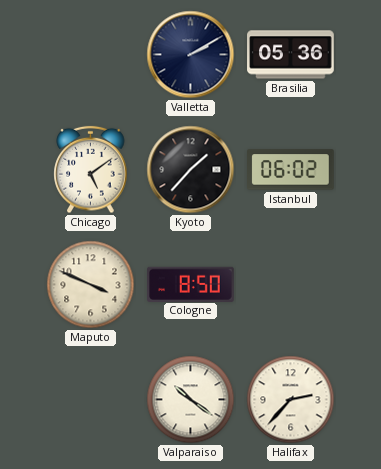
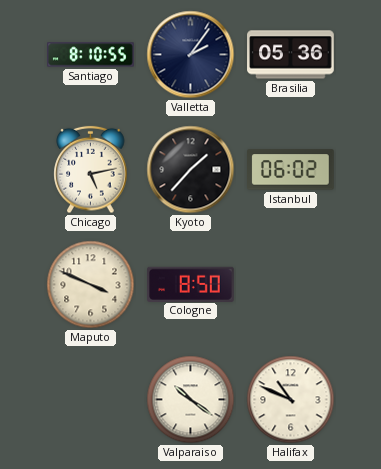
Santiago: none -> 8:10
Valletta: 2:10 -> 2:06
Chicago: 5:09 -> 5:13
Halifax: 2:37 -> 10:49
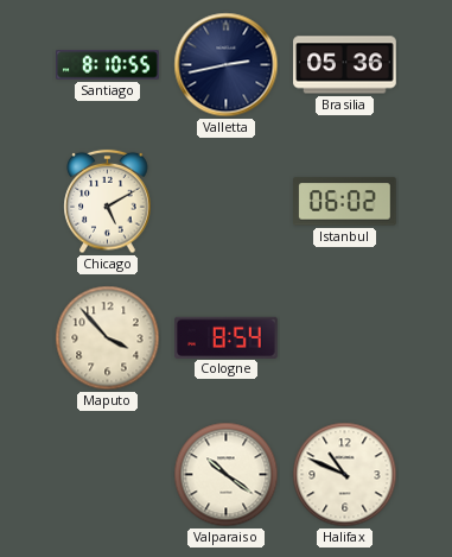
Valletta: 2:06 -> 2:43
Chicago: 5:13 -> 5:10
Kyoto: 1:37 -> none
Maputo: 3:49 -> 3:53
Cologne: 8:50 -> 8:54
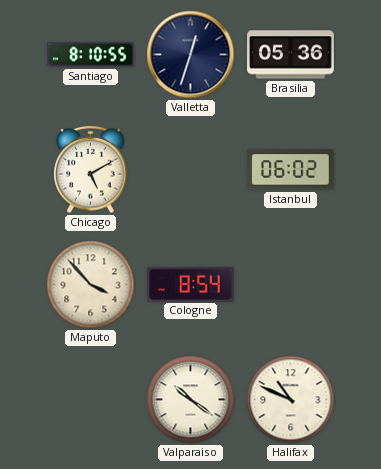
Valletta: 2:43 -> 12:33
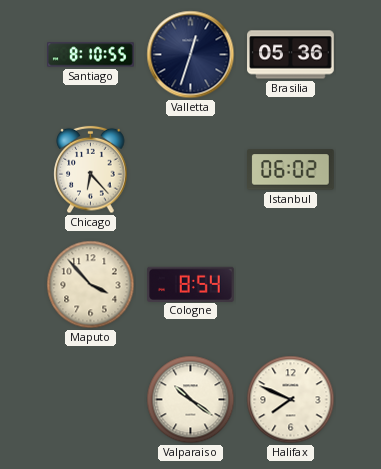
Chicago: 5:10 -> 6:23
Halifax: 10:49 -> 7:49
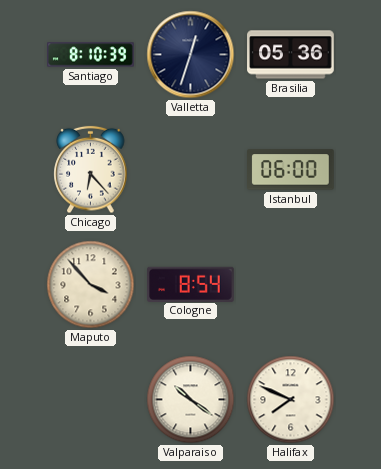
Santiago: 8:10:55 -> 8:10:39
Istanbul: 06:02 -> 06:00
